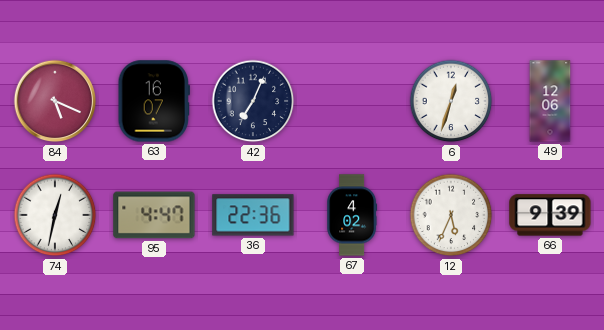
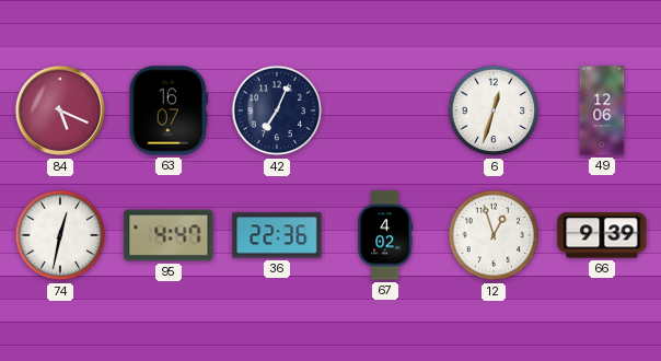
12: 5:34 -> 12:57
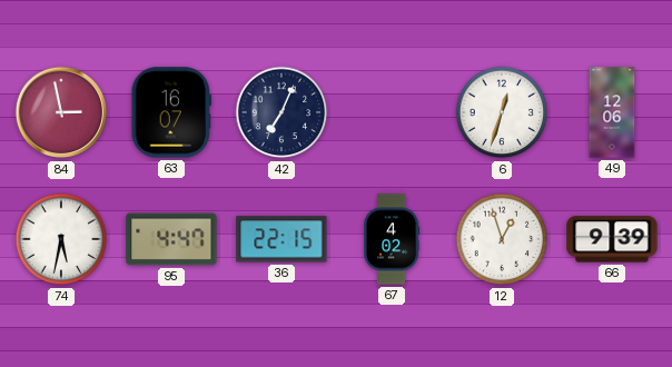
84: 5:19 -> 2:58
74: 12:32 -> 5:32
36: 22:36 -> 22:15
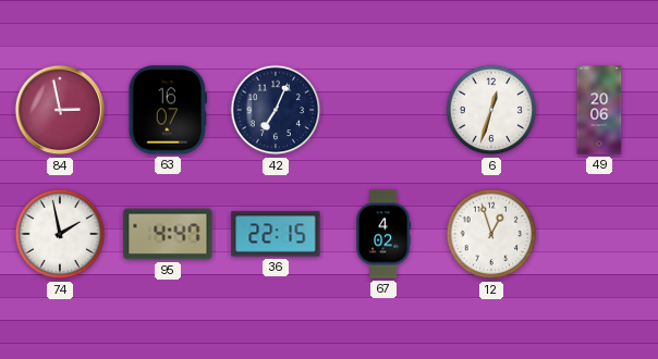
49: 12:06 -> 20:06
74: 5:32 -> 1:58
66: 9:39 -> none
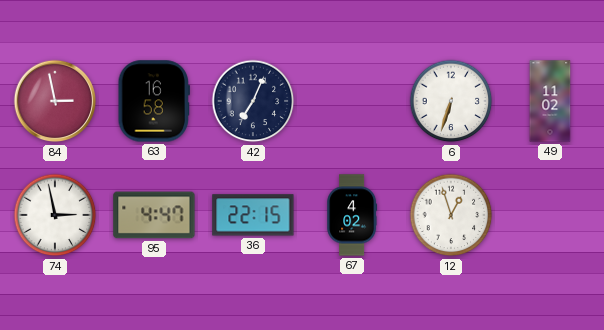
63: 16:07 -> 16:58
6: 12:33 -> 6:33
49: 20:06 -> 11:02
74: 1:58 -> 2:58
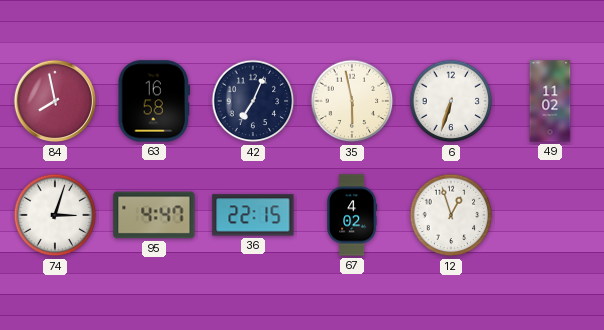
84: 2:58 -> 7:58
35: none -> 5:58
74: 2:58 -> 3:03
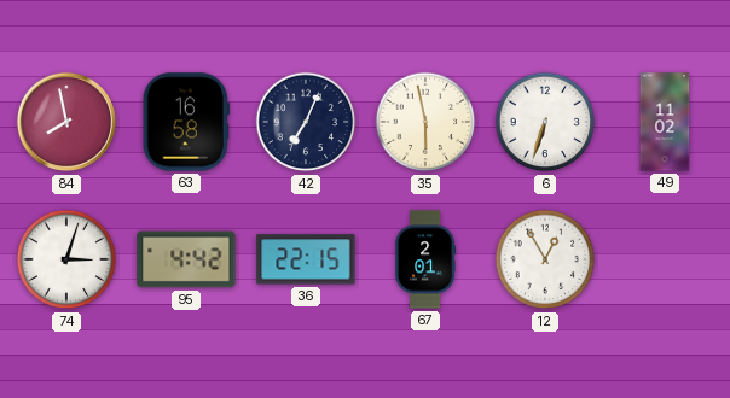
95: 4:47 -> 4:42
67: 4:02 -> 2:01
12: 12:57 -> 12:55
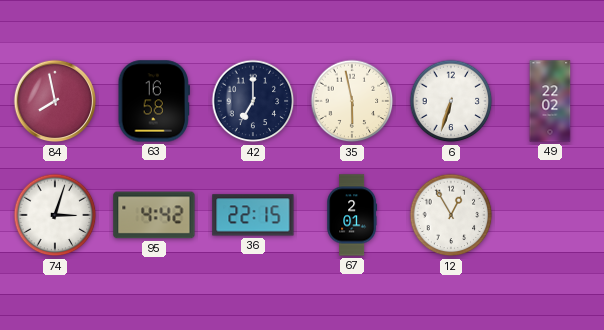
42: 7:04 -> 7:00
49: 11:02 -> 22:02
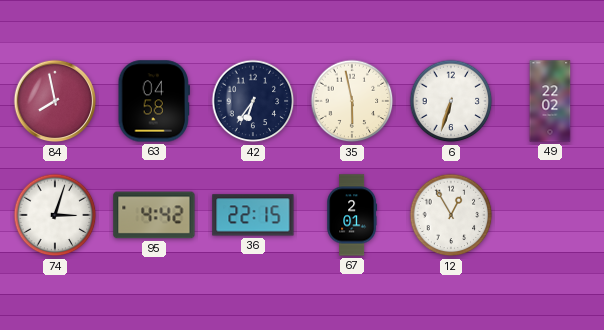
63: 16:58 -> 04:58
42: 7:00 -> 6:36
